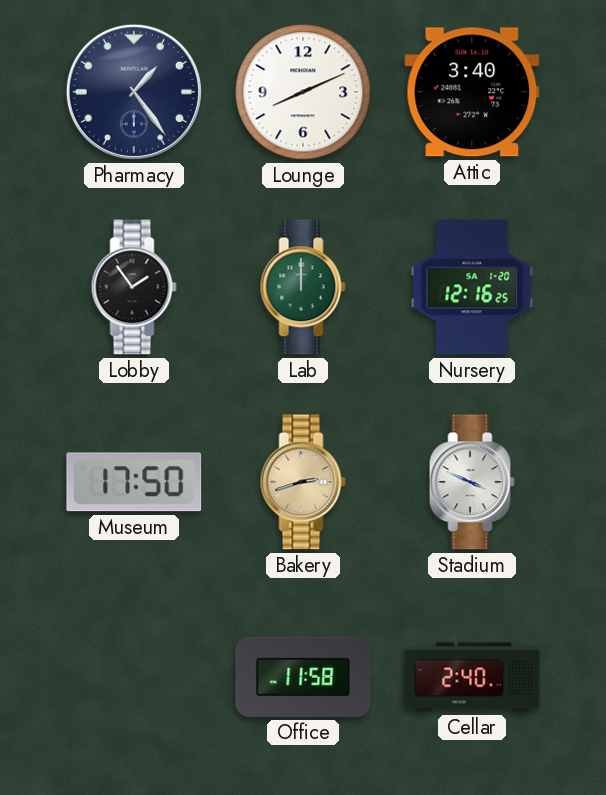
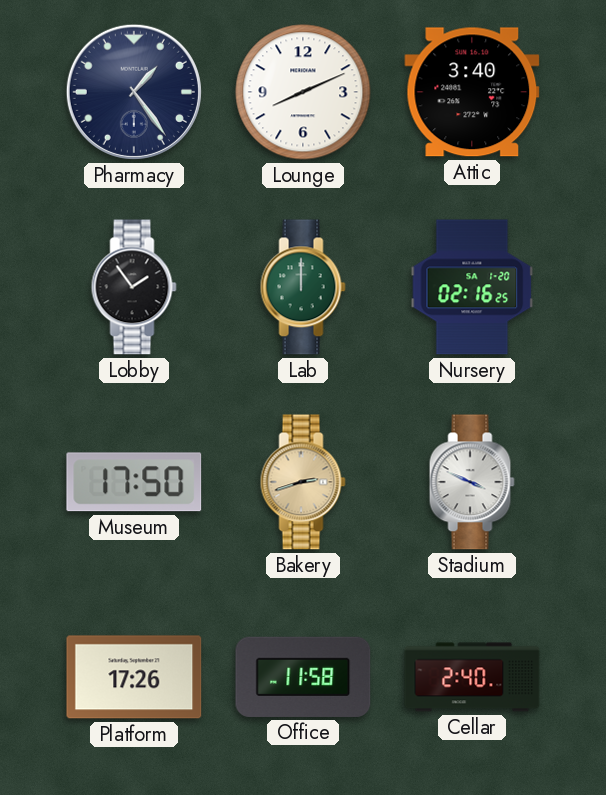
Nursery: 12:16 -> 02:16
Platform: none -> 17:26
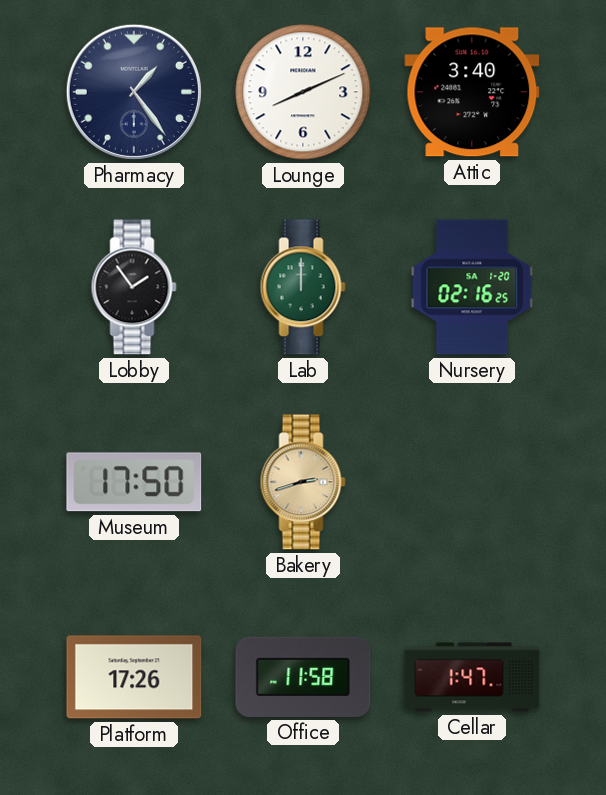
Stadium: 3:49 -> none
Cellar: 2:40 -> 1:47
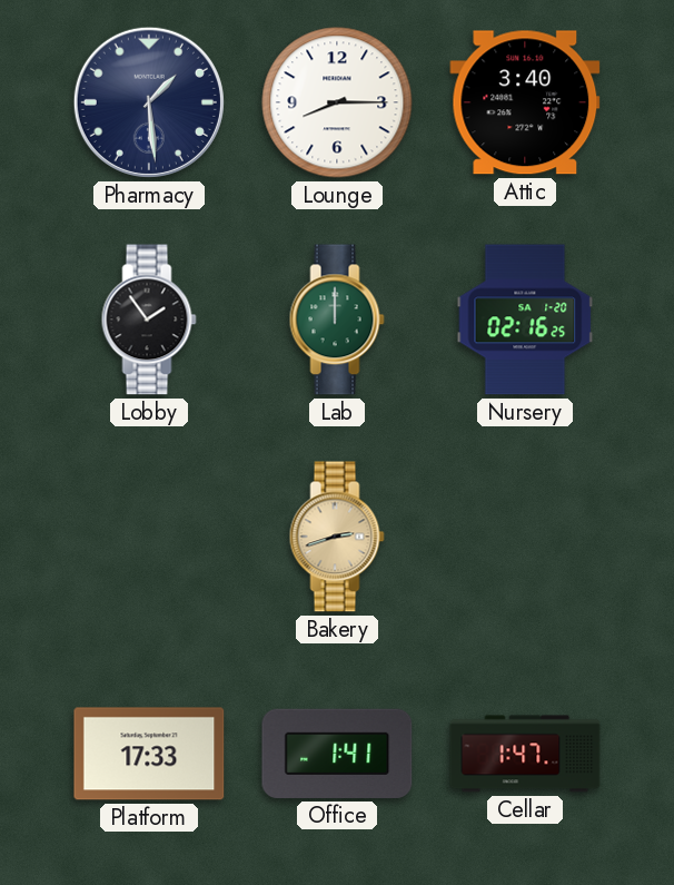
Pharmacy: 1:24 -> 1:29
Lounge: 8:11 -> 8:15
Museum: 17:50 -> none
Platform: 17:26 -> 17:33
Office: 11:58 -> 1:41
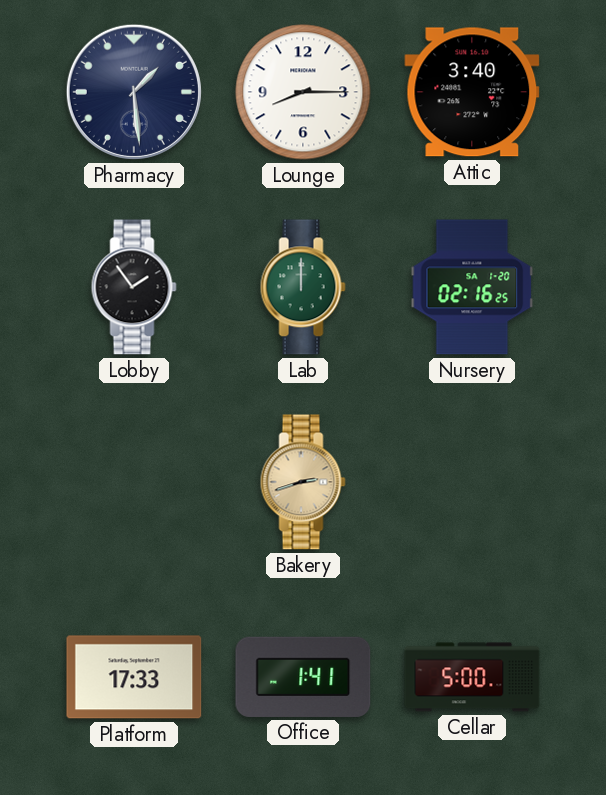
Cellar: 1:47 -> 5:00
